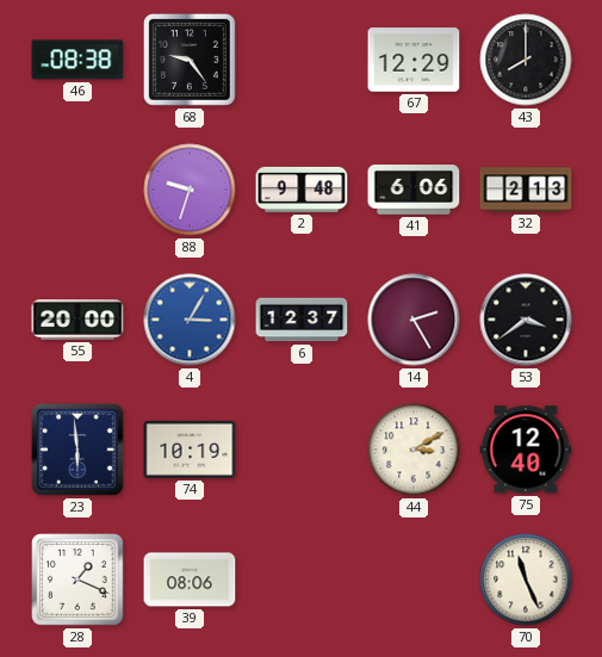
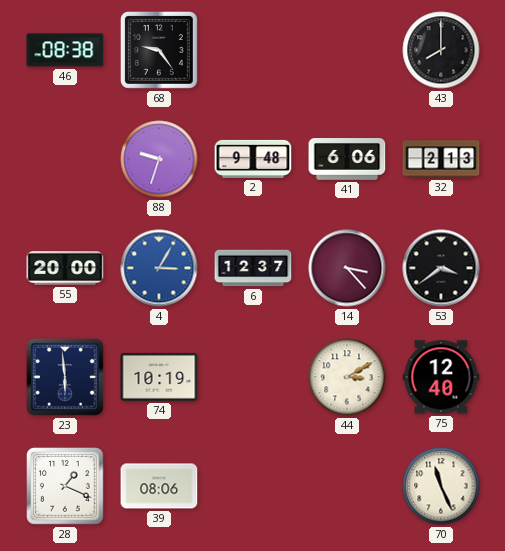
67: 12:29 -> none
14: 2:25 -> 3:23
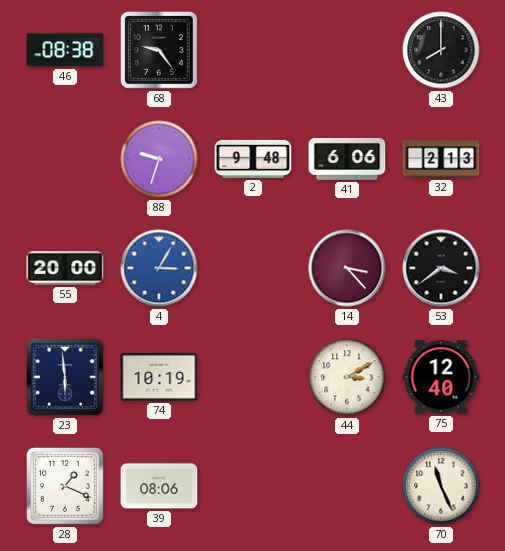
6: 12:37 -> none
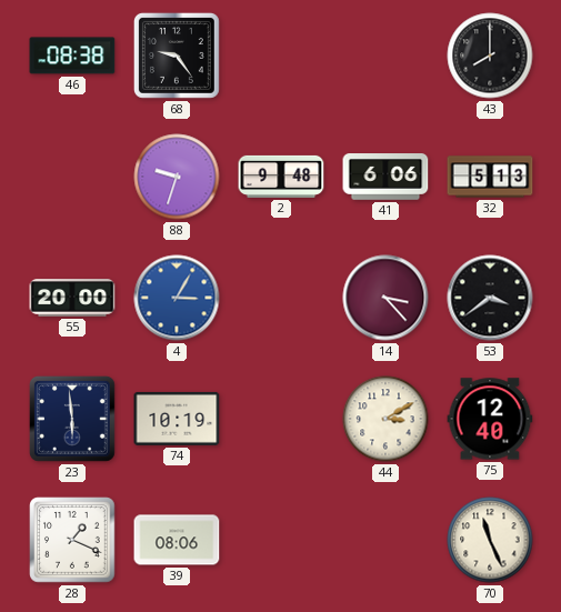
32: 2:13 -> 5:13
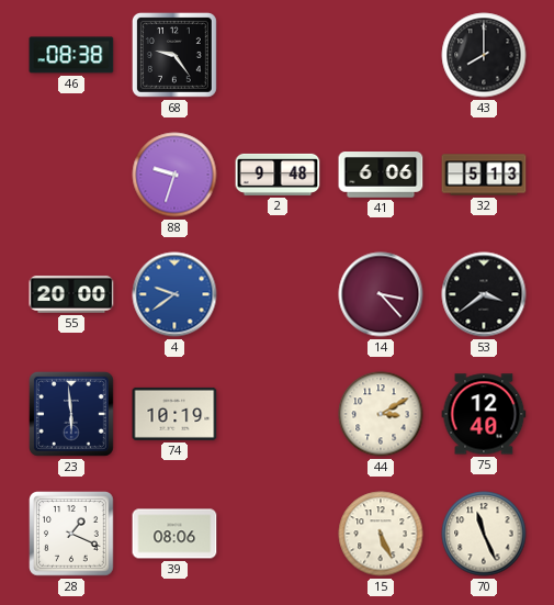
4: 3:05 -> 9:39
15: none -> 5:26
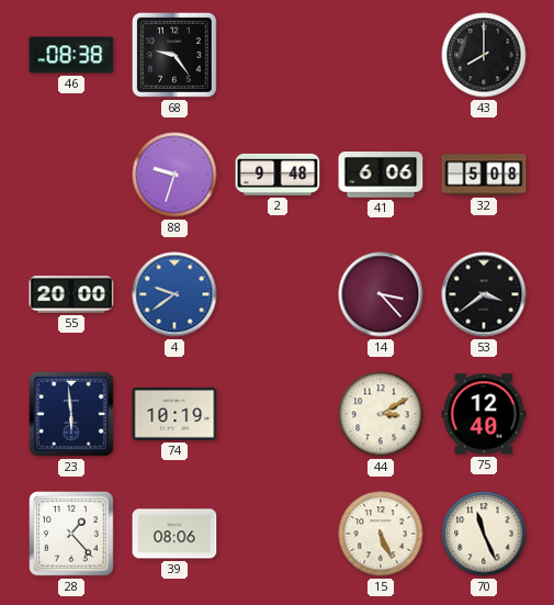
32: 5:13 -> 5:08
28: 1:19 -> 1:23
